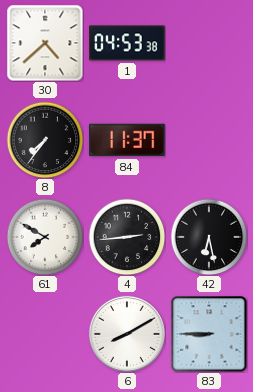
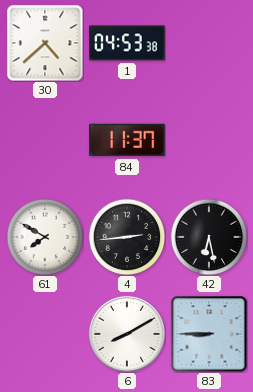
8: 7:36 -> none
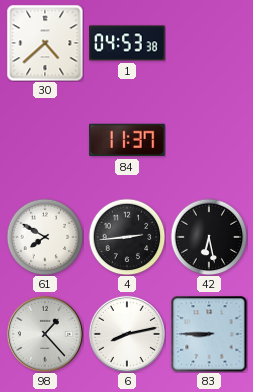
98: none -> 1:23
6: 8:10 -> 8:13
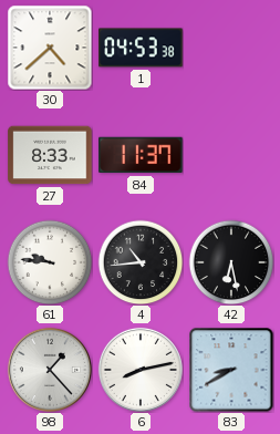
27: none -> 8:33
61: 7:50 -> 9:46
4: 2:44 -> 10:44
83: 8:45 -> 8:40
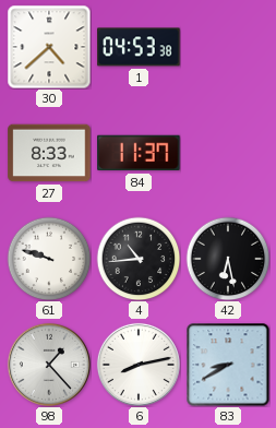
61: 9:46 -> 9:48
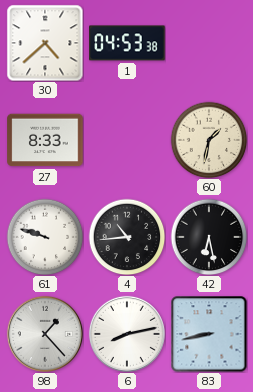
84: 11:37 -> none
60: none -> 1:32
83: 8:40 -> 8:43
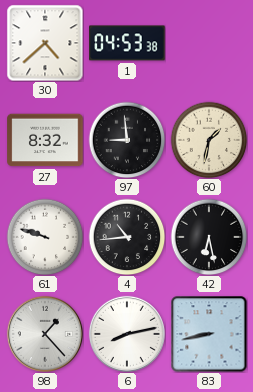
27: 8:33 -> 8:32
97: none -> 8:59
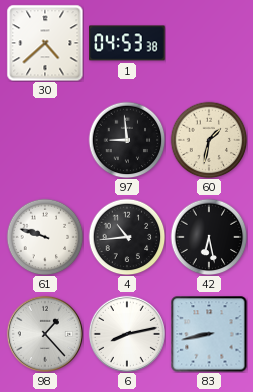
27: 8:32 -> none
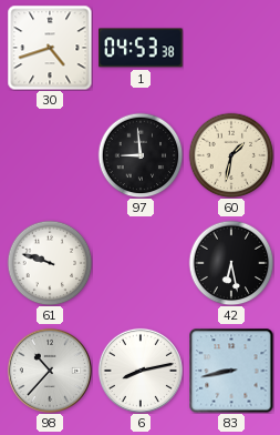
30: 4:38 -> 4:42
4: 10:44 -> none
98: 1:23 -> 10:37
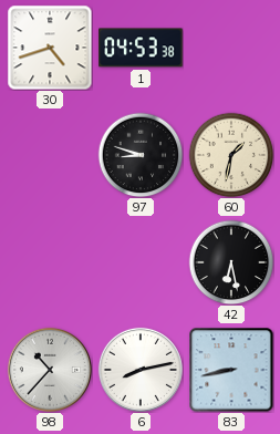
97: 8:59 -> 8:48
61: 9:48 -> none
